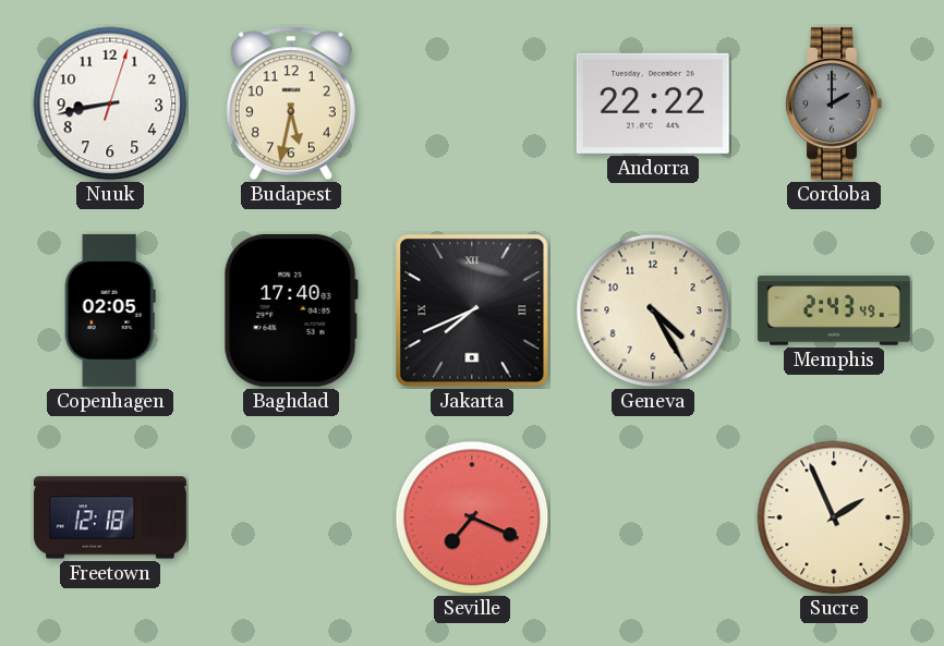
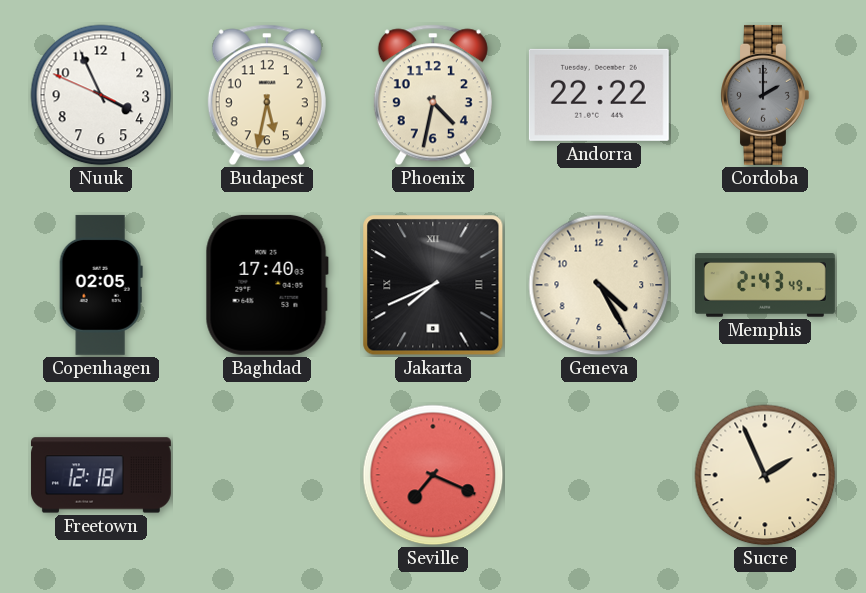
Nuuk: 8:43 -> 3:55
Phoenix: none -> 4:32
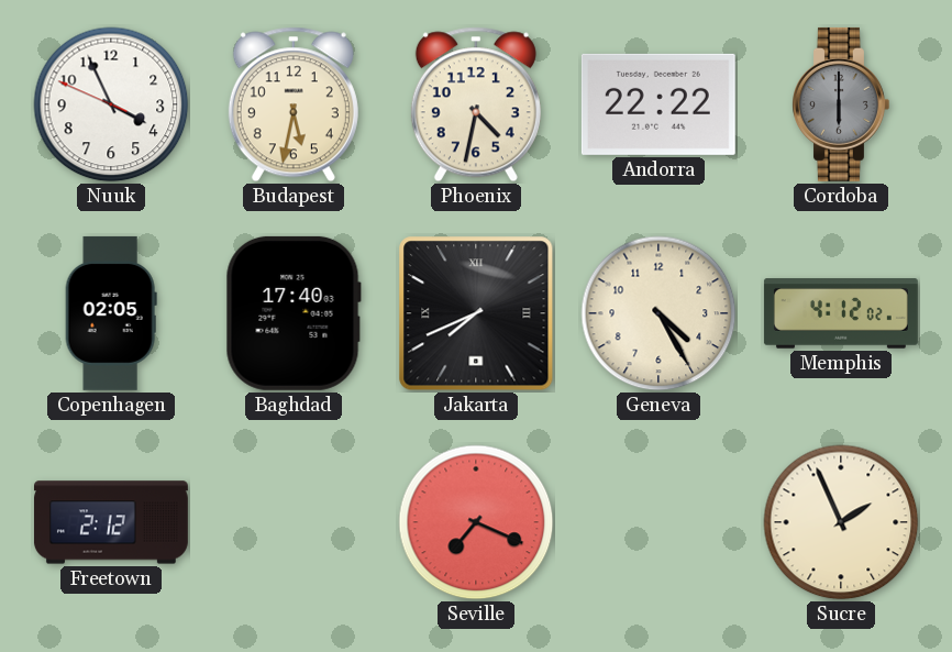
Cordoba: 2:00 -> 6:00
Memphis: 2:43 -> 4:12
Freetown: 12:18 -> 2:12
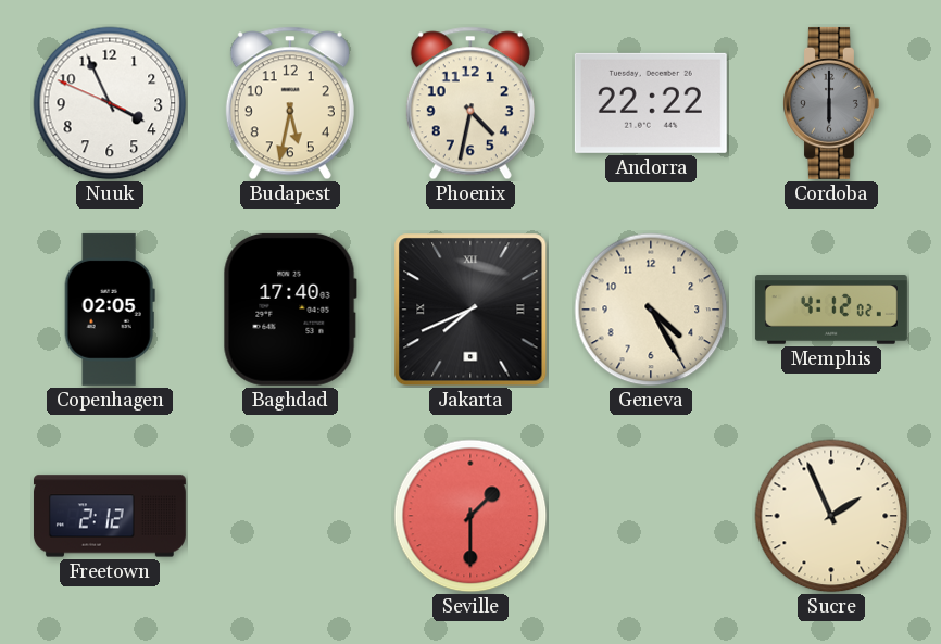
Seville: 7:19 -> 1:30
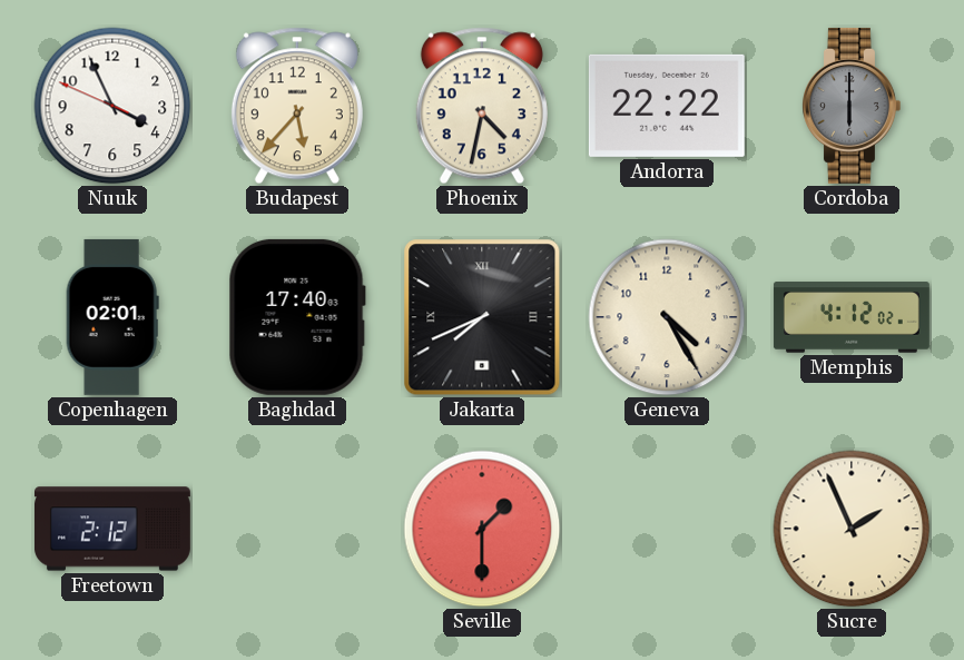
Budapest: 5:32 -> 5:37
Copenhagen: 02:05 -> 02:01
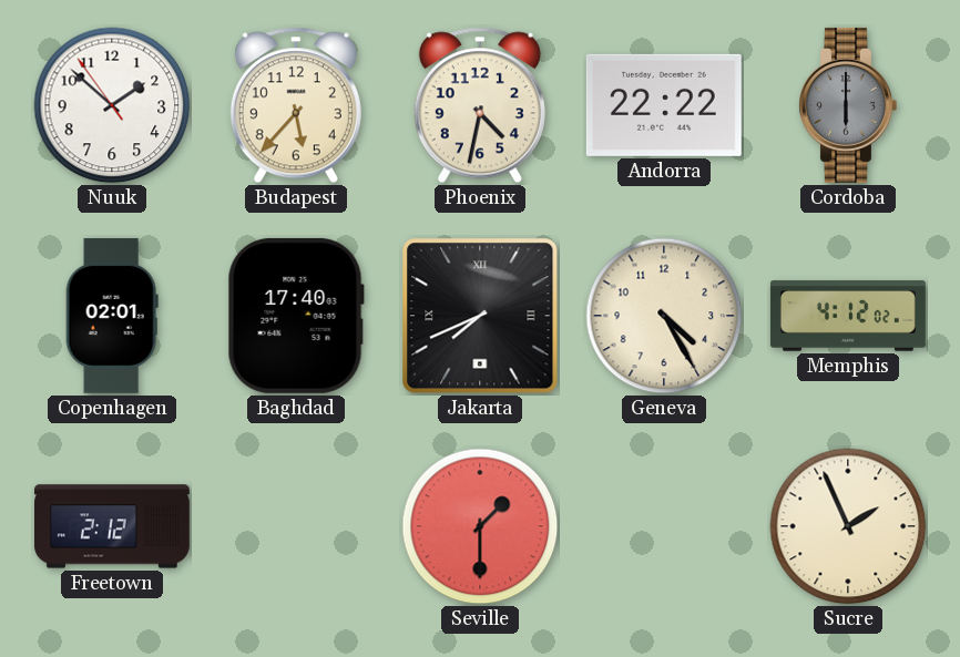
Nuuk: 3:55 -> 1:51
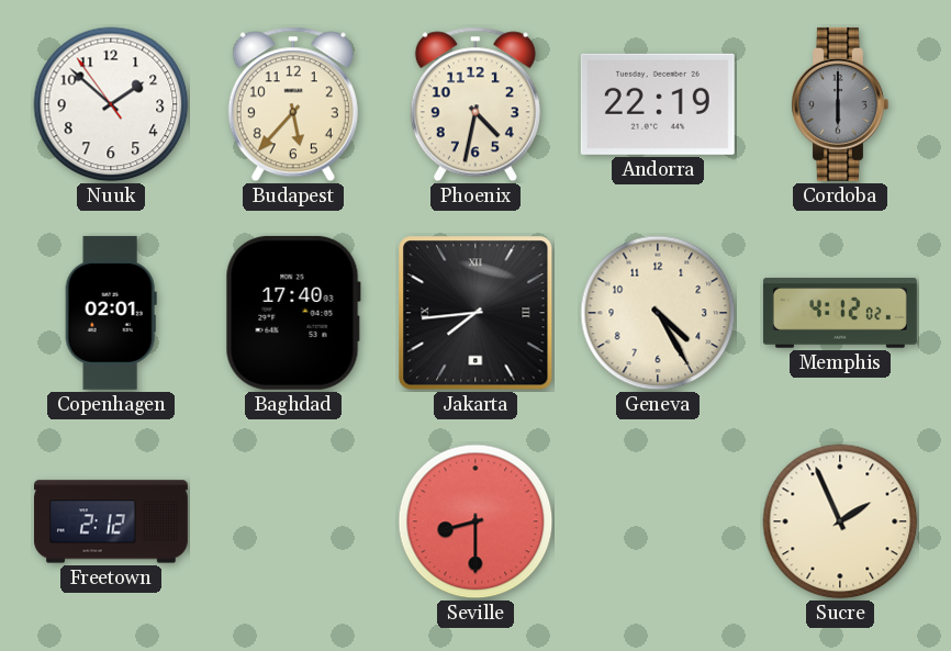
Andorra: 22:22 -> 22:19
Jakarta: 7:41 -> 7:44
Seville: 1:30 -> 8:30
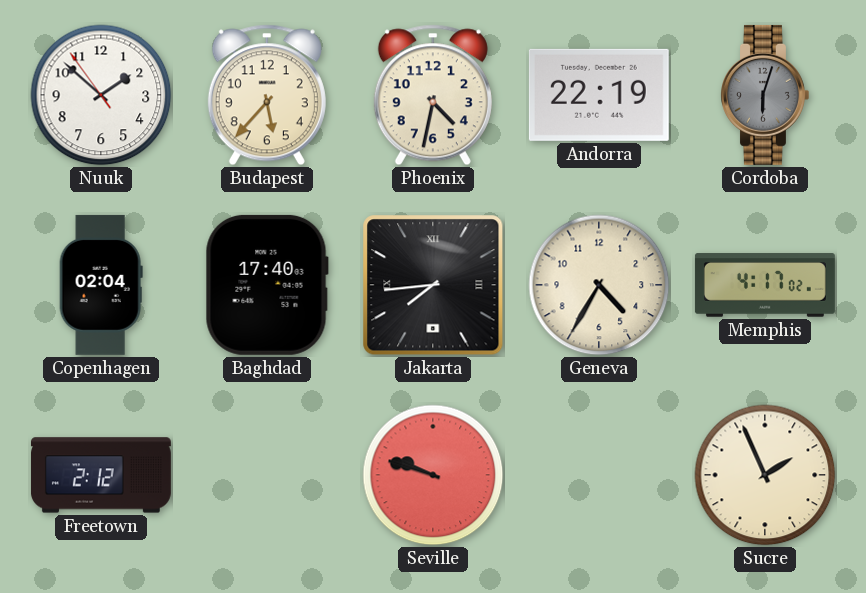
Cordoba: 6:00 -> 6:03
Copenhagen: 02:01 -> 02:04
Geneva: 4:25 -> 4:35
Memphis: 4:12 -> 4:17
Seville: 8:30 -> 9:48
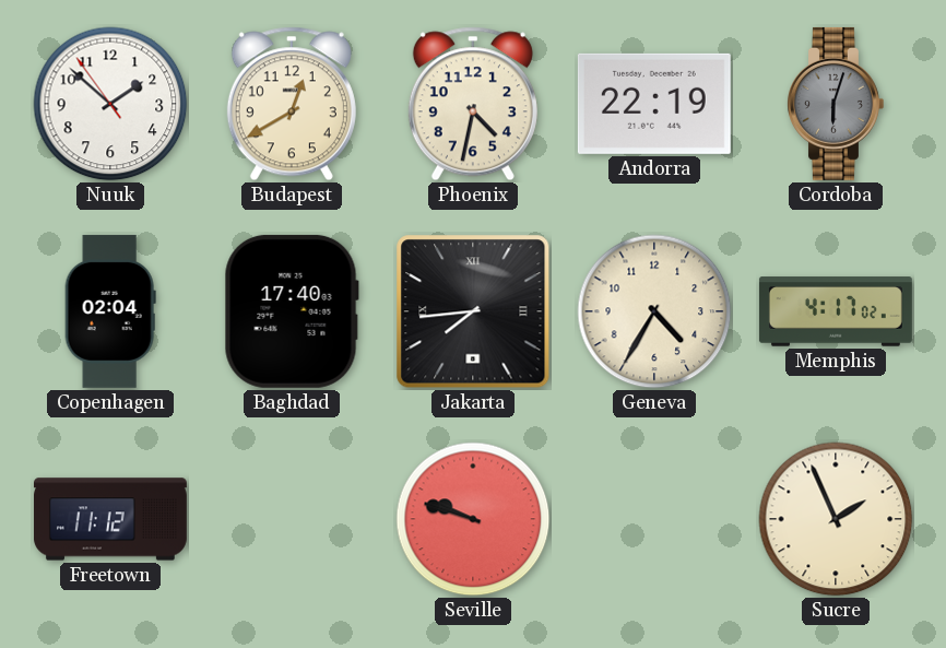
Budapest: 5:37 -> 12:40
Freetown: 2:12 -> 11:12
